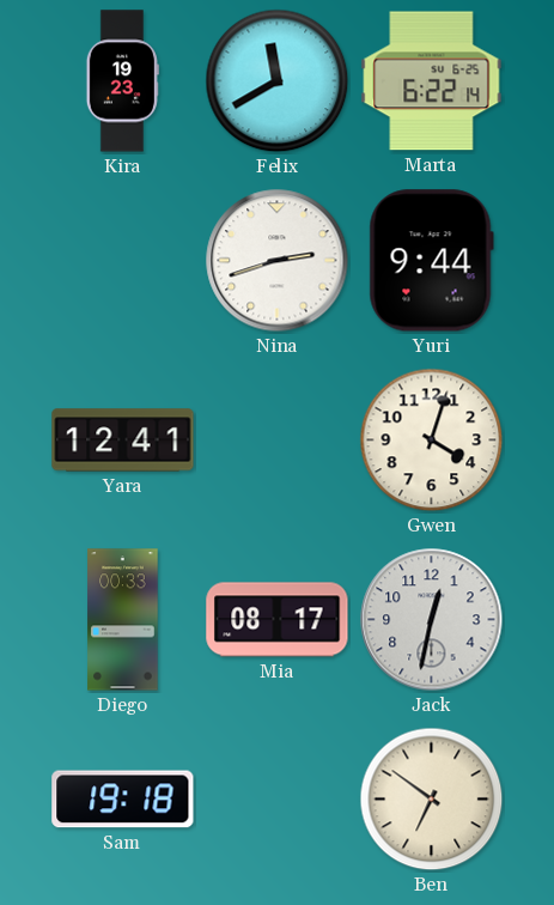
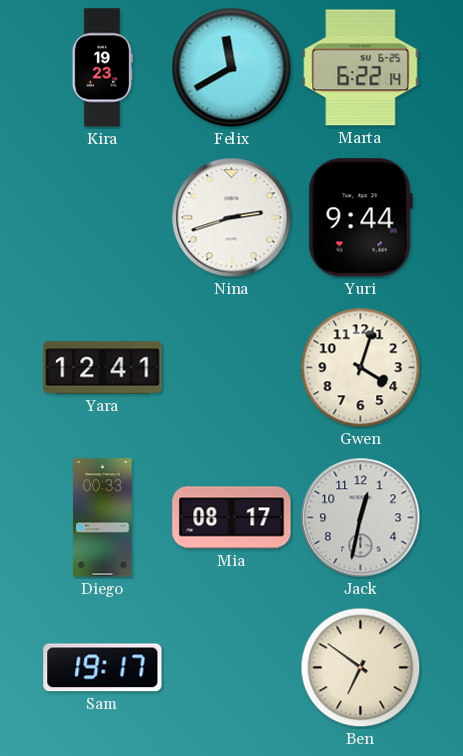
Sam: 19:18 -> 19:17
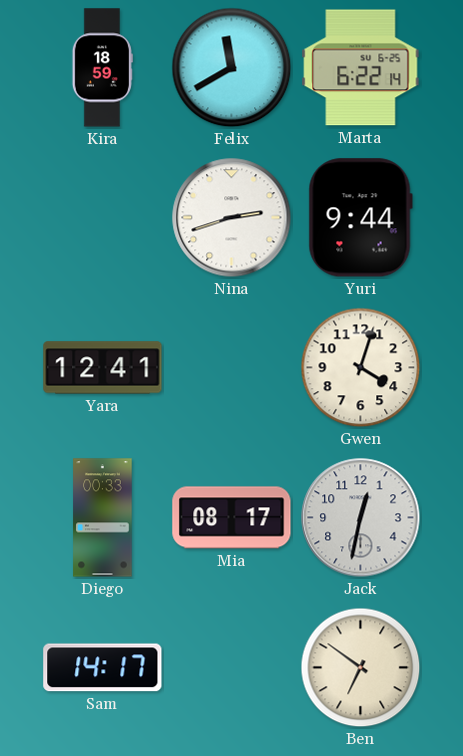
Kira: 19:23 -> 18:59
Sam: 19:17 -> 14:17
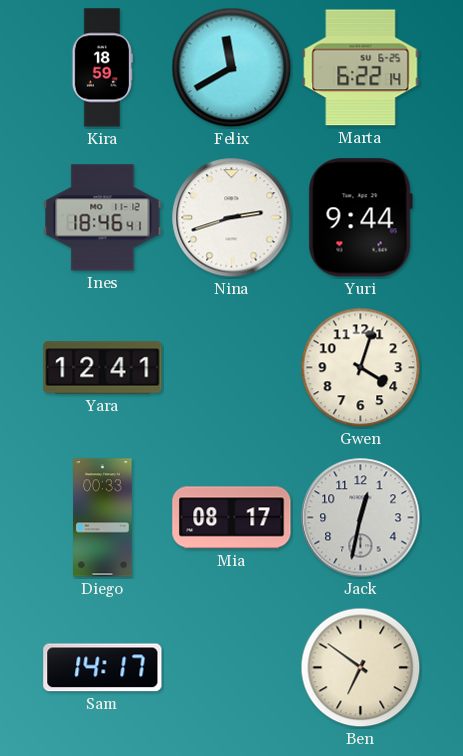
Ines: none -> 18:46
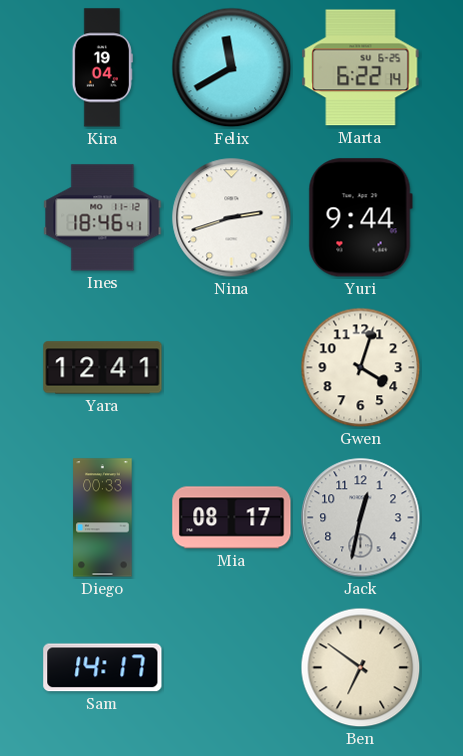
Kira: 18:59 -> 19:04
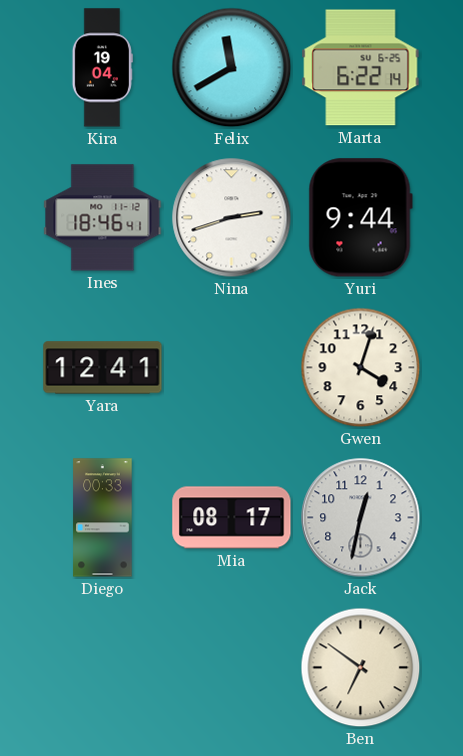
Sam: 14:17 -> none
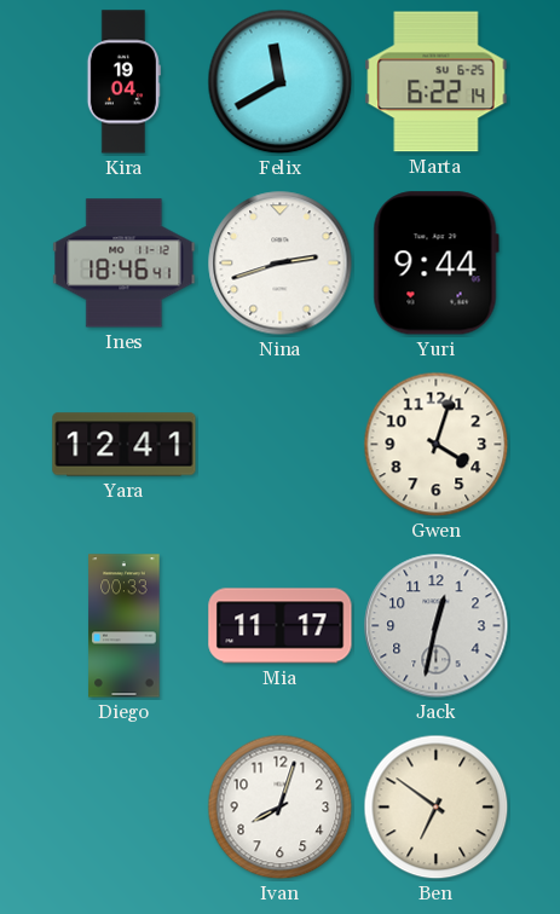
Mia: 08:17 -> 11:17
Ivan: none -> 8:03
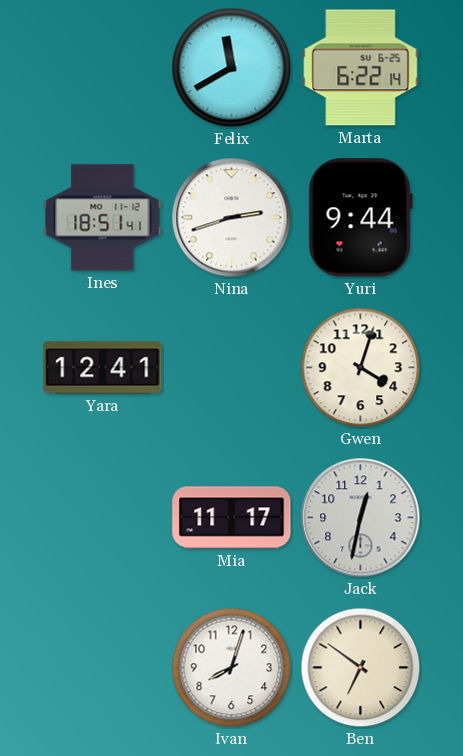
Kira: 19:04 -> none
Ines: 18:46 -> 18:51
Diego: 00:33 -> none
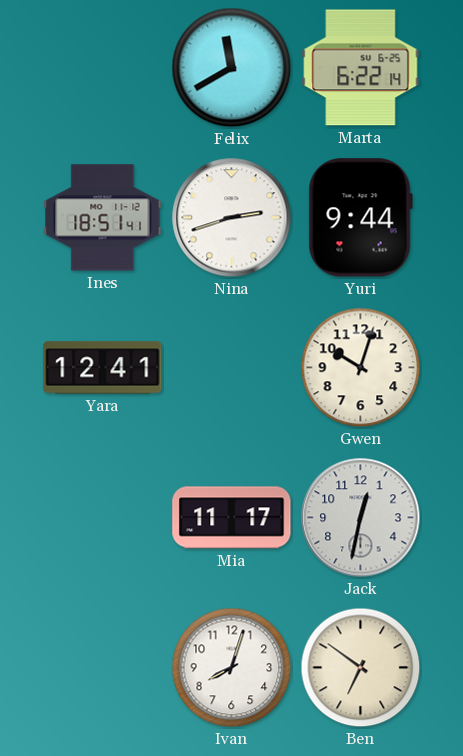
Gwen: 4:03 -> 10:03
